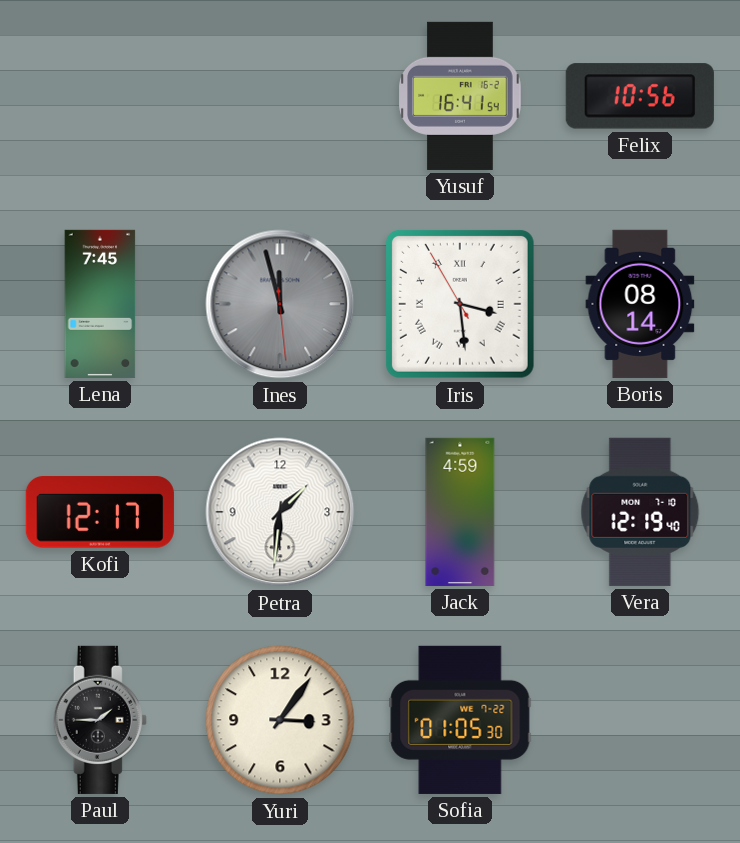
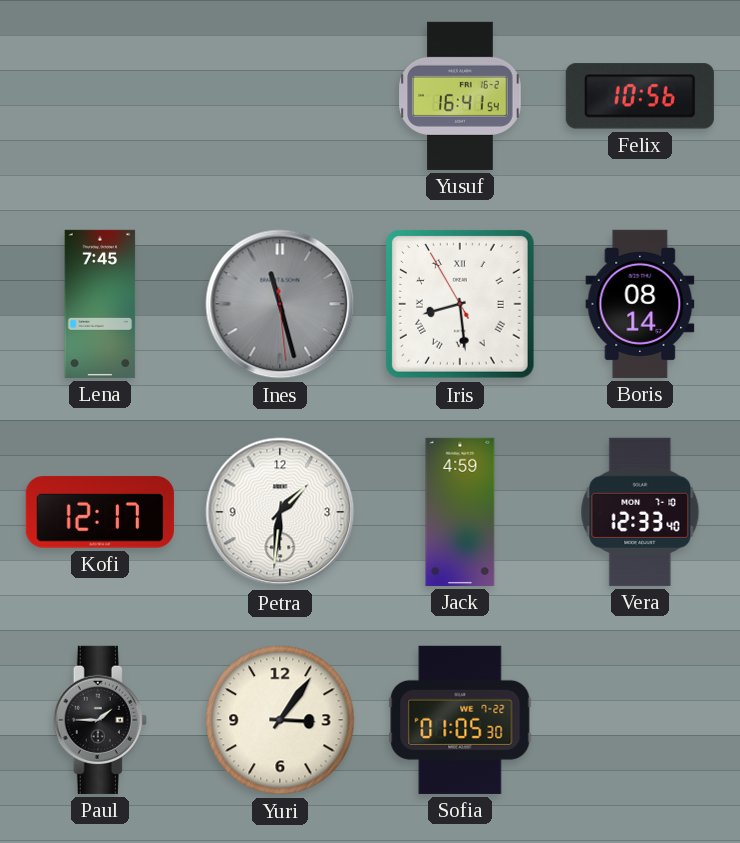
Ines: 11:57 -> 11:27
Iris: 3:28 -> 8:28
Vera: 12:19 -> 12:33
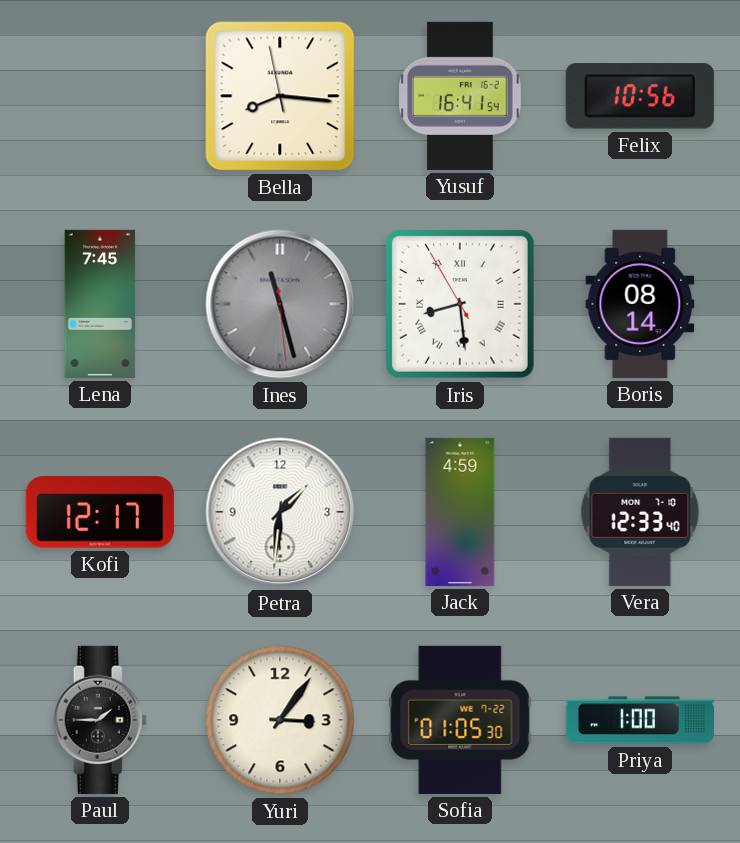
Bella: none -> 8:15
Priya: none -> 1:00
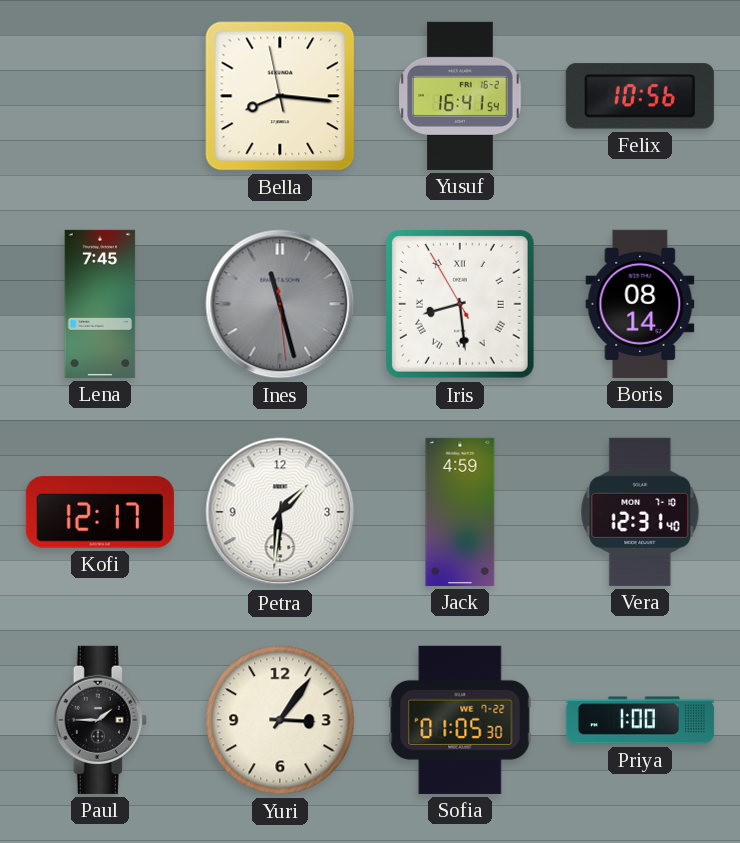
Vera: 12:33 -> 12:31
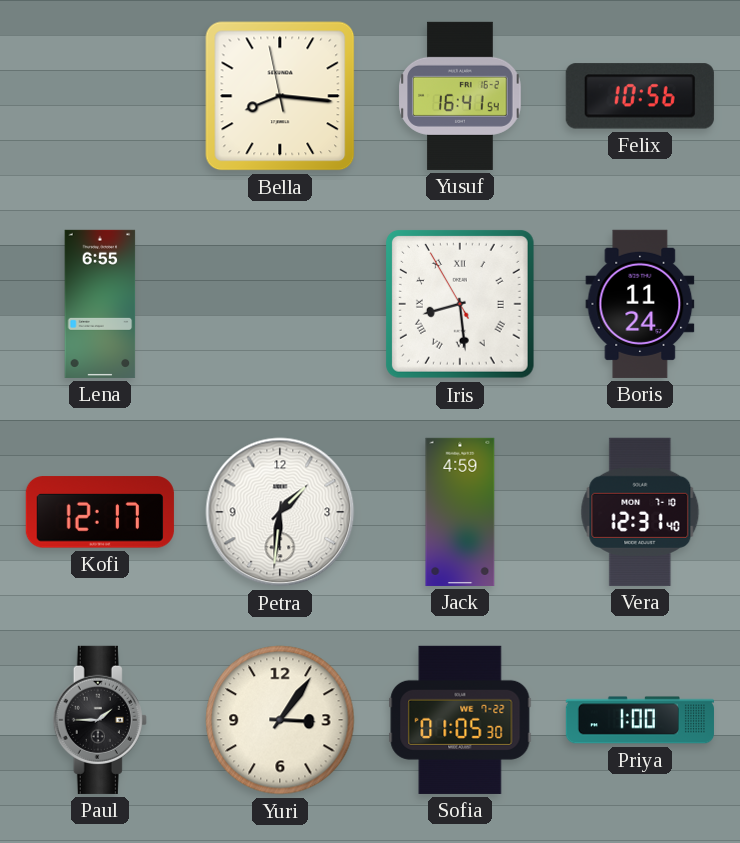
Lena: 7:45 -> 6:55
Ines: 11:27 -> none
Boris: 08:14 -> 11:24
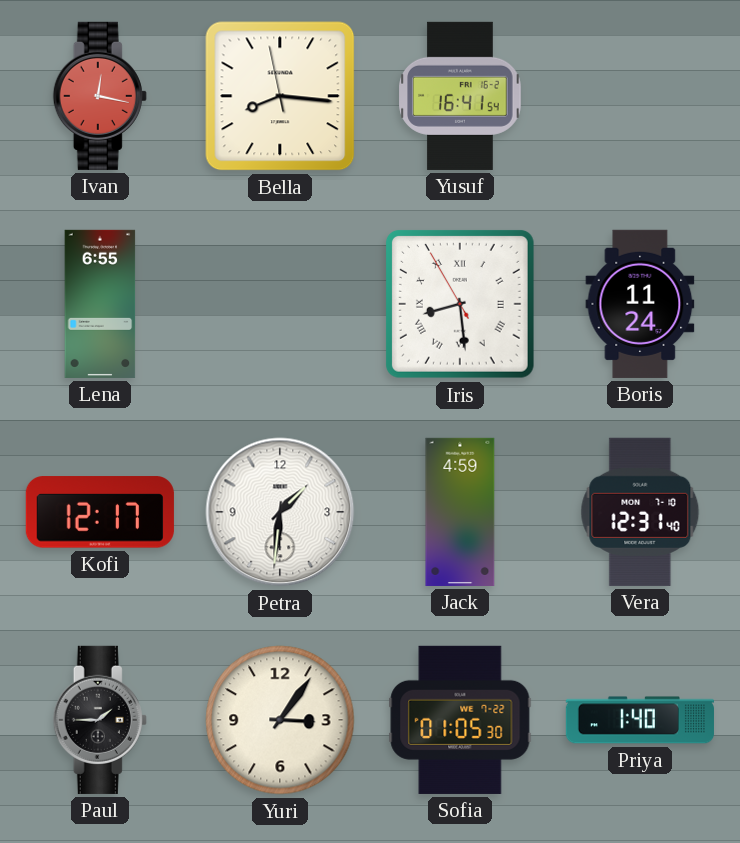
Ivan: none -> 12:17
Felix: 10:56 -> none
Priya: 1:00 -> 1:40
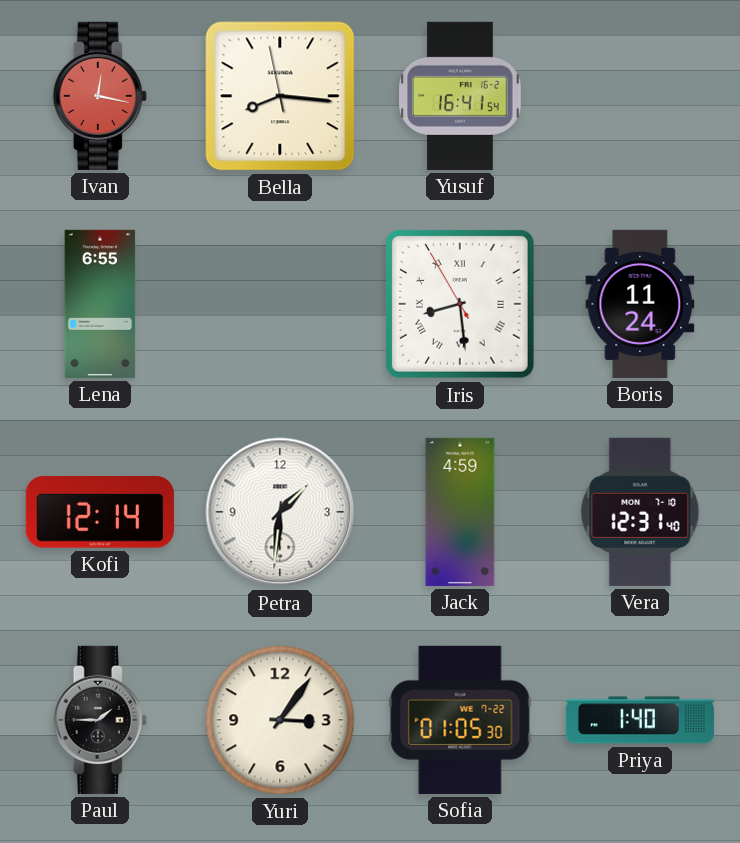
Kofi: 12:17 -> 12:14
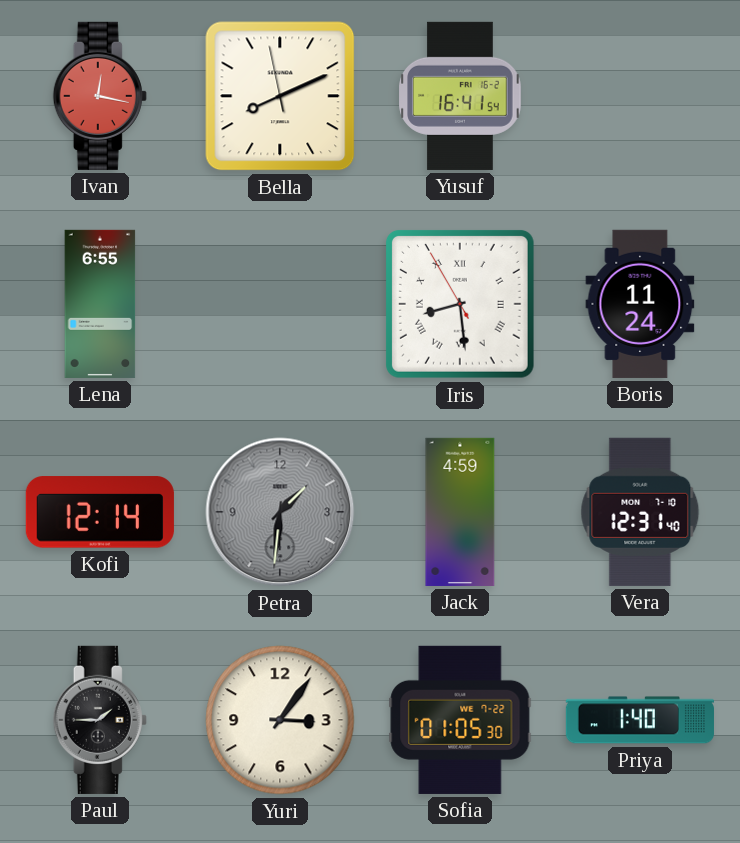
Bella: 8:15 -> 8:10
Petra dial: white -> grey
